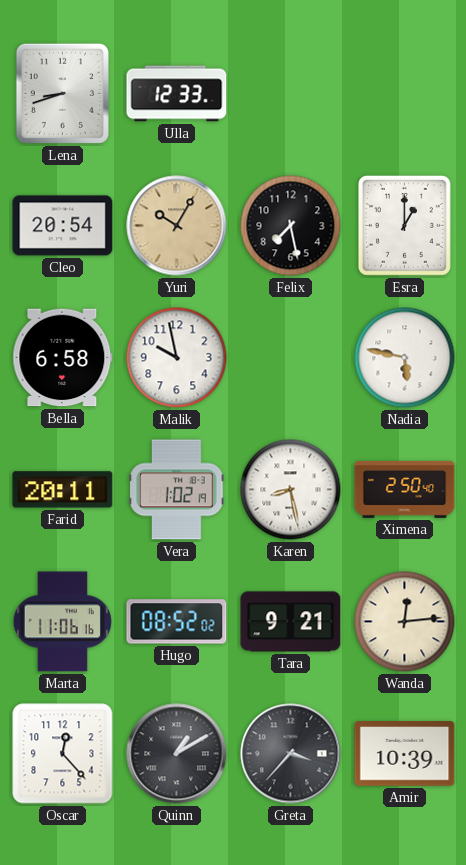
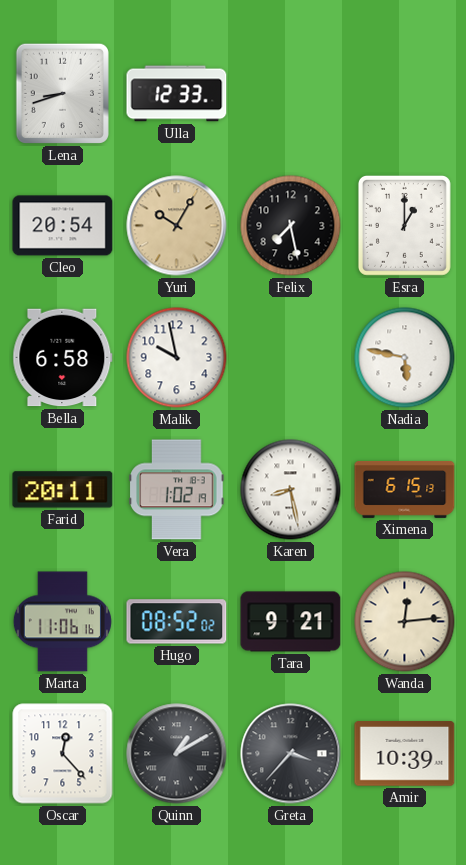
Ximena: 2:50 -> 6:15
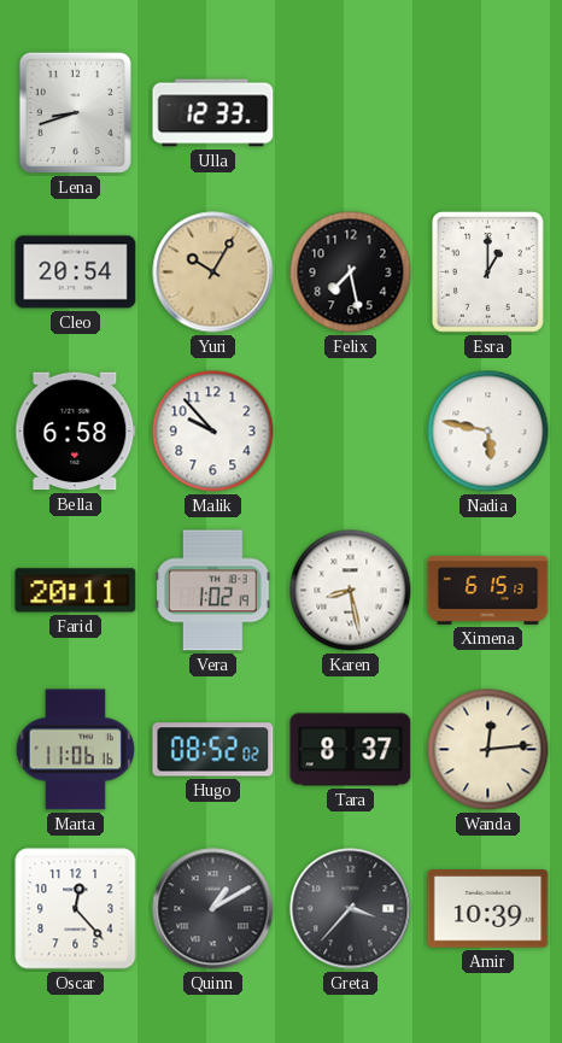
Malik: 9:58 -> 9:53
Tara: 9:21 -> 8:37
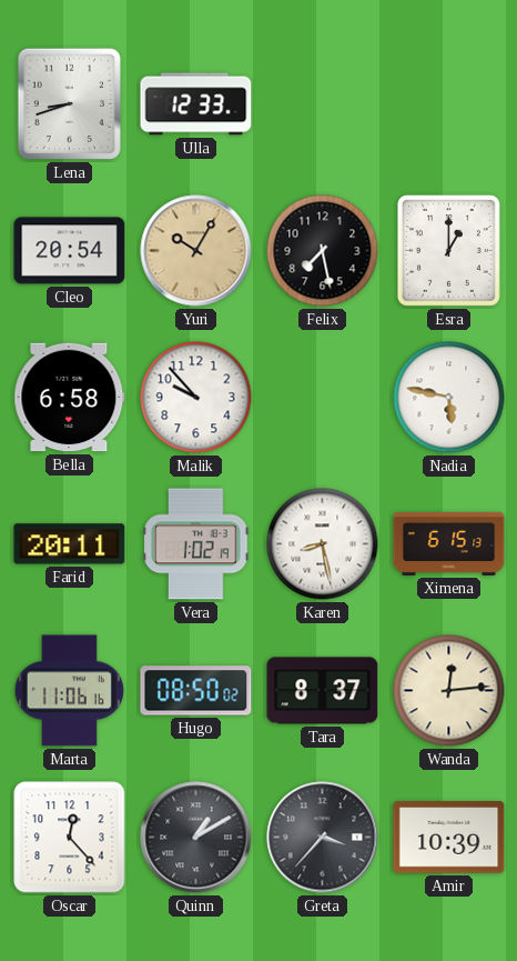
Hugo: 08:52 -> 08:50
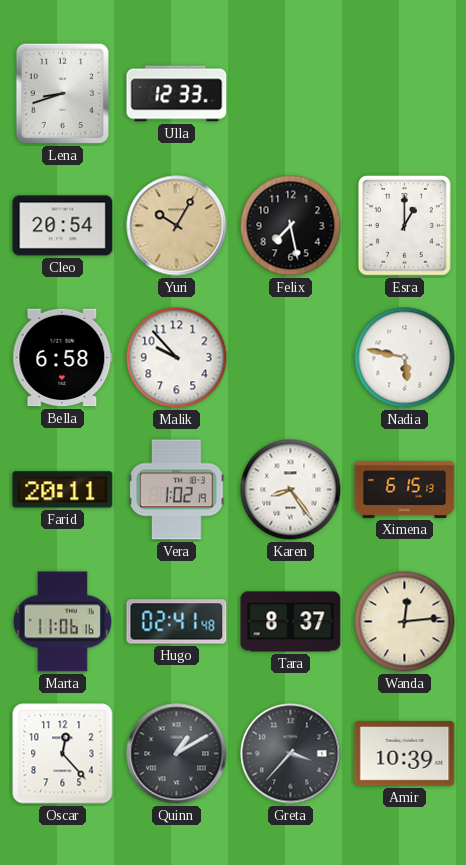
Karen: 8:28 -> 8:24
Hugo: 08:50 -> 02:41
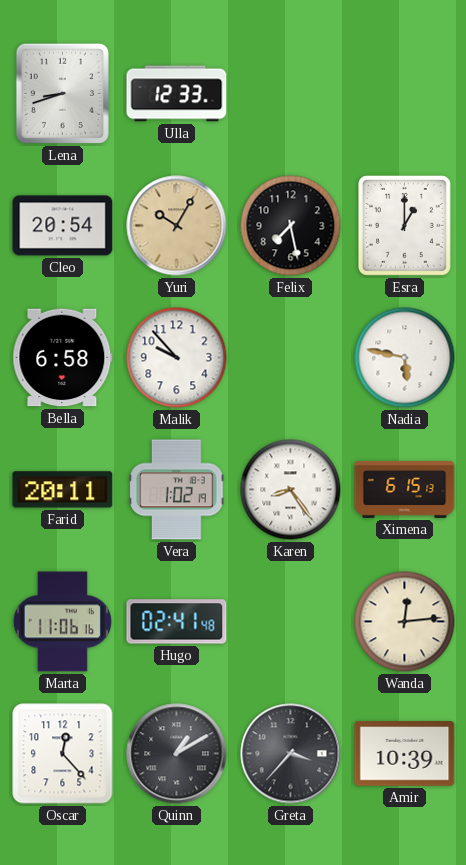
Tara: 8:37 -> none
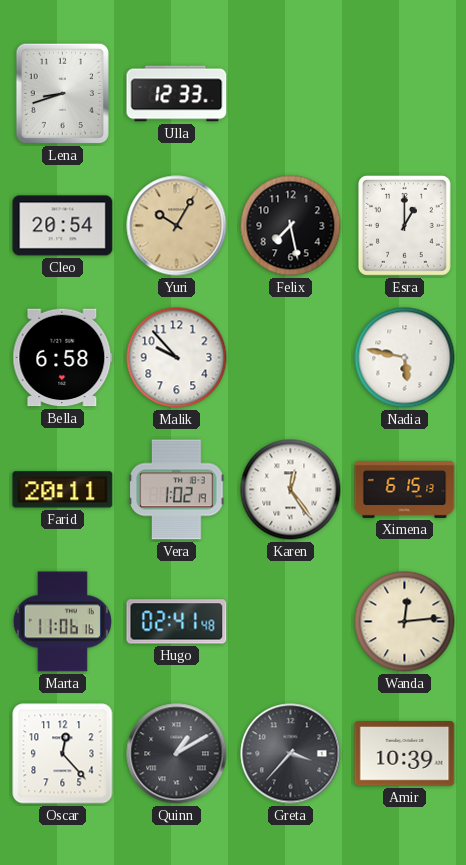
Karen: 8:24 -> 12:24
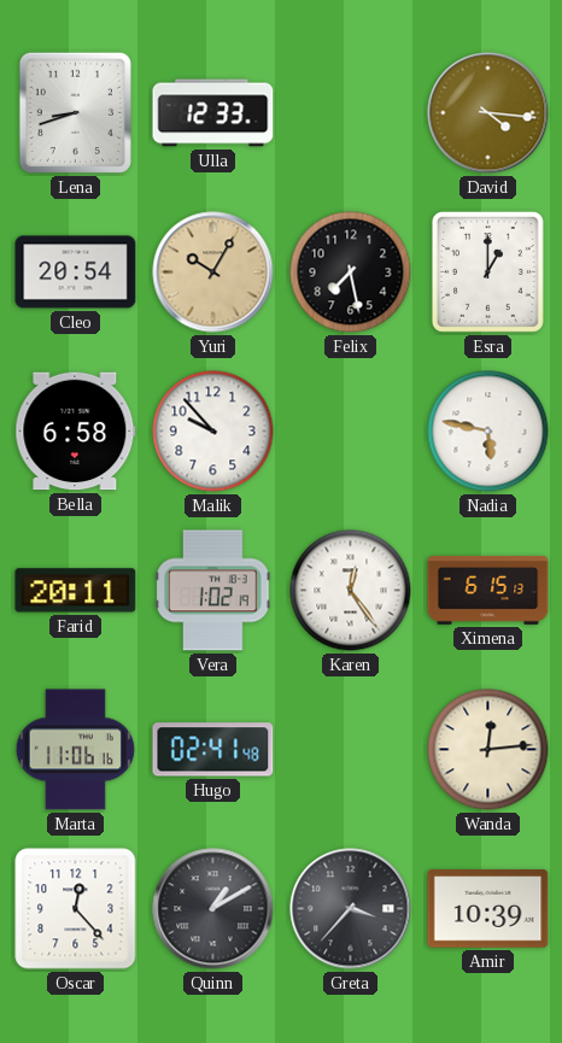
David: none -> 4:16
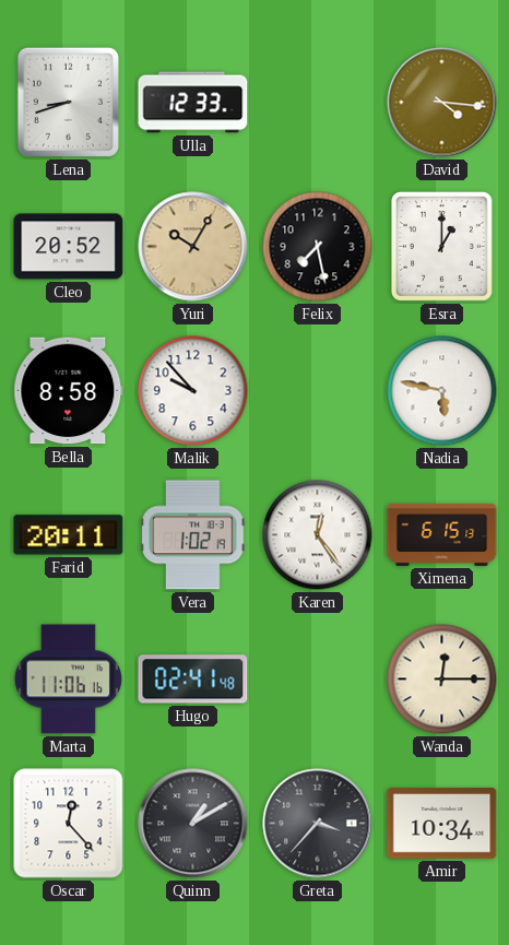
Cleo: 20:54 -> 20:52
Bella: 6:58 -> 8:58
Wanda: 12:14 -> 12:15
Amir: 10:39 -> 10:34
